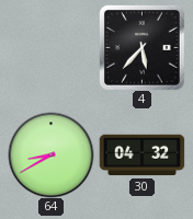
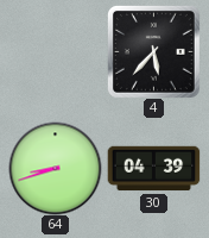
64: 8:40 -> 8:42
30: 04:32 -> 04:39
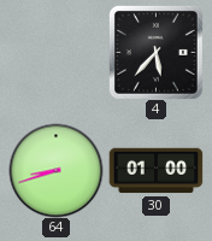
30: 04:39 -> 01:00
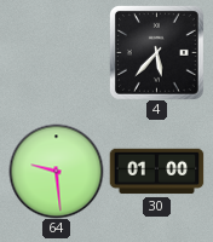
64: 8:42 -> 9:29
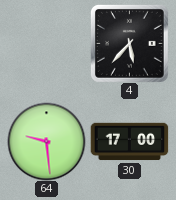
30: 01:00 -> 17:00
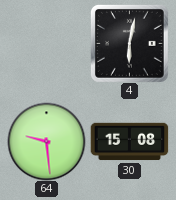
4: 5:37 -> 6:02
30: 17:00 -> 15:08
